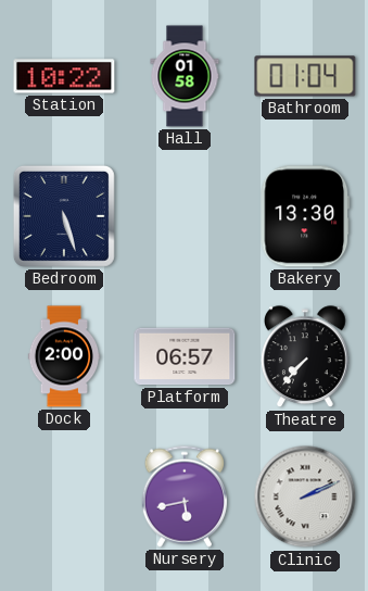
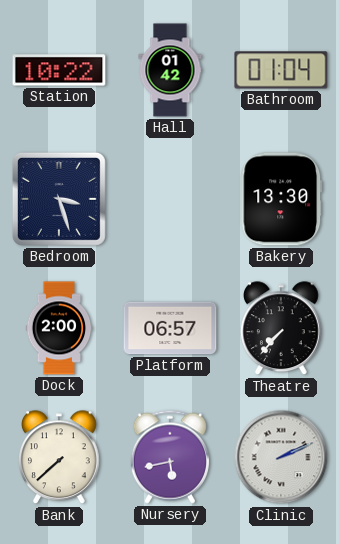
Hall: 01:58 -> 01:42
Bedroom: 5:27 -> 3:27
Bank: none -> 7:38
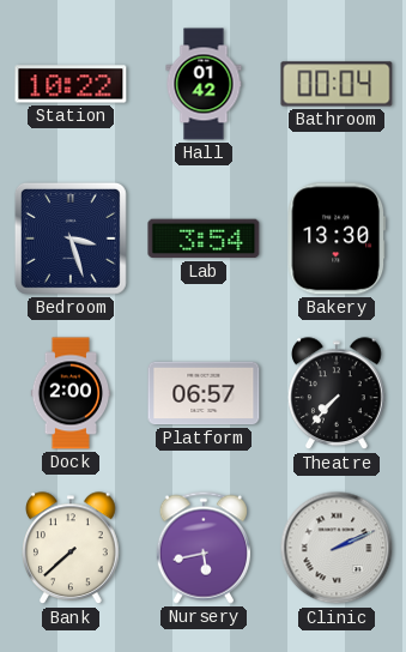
Bathroom: 01:04 -> 00:04
Lab: none -> 3:54
